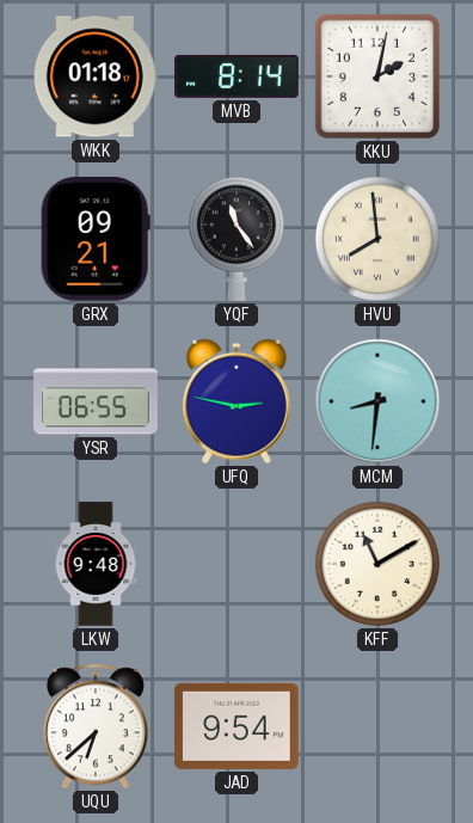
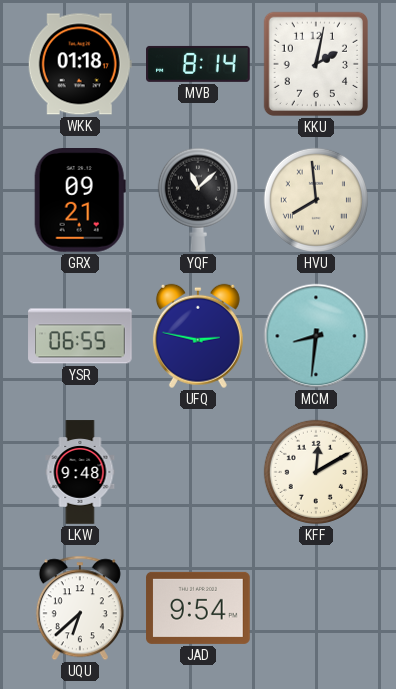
YQF: 11:24 -> 11:08
KFF: 11:10 -> 12:10
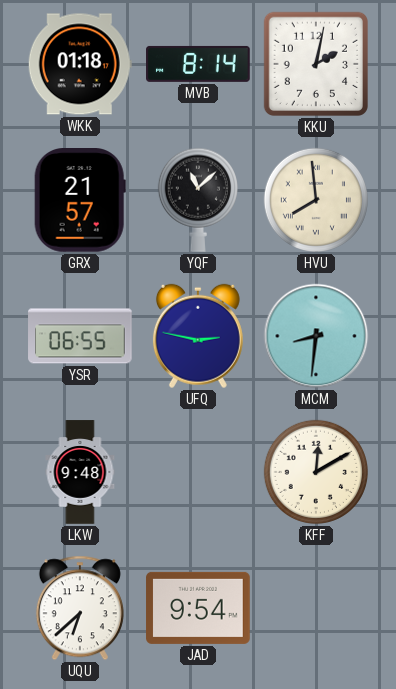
GRX: 09:21 -> 21:57
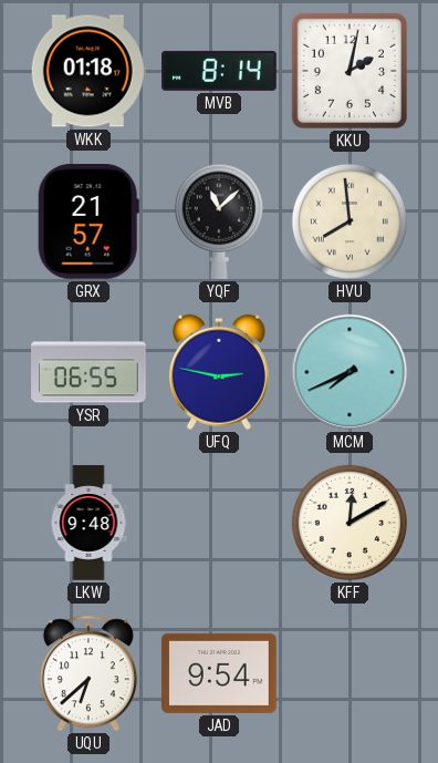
MCM: 8:31 -> 7:41
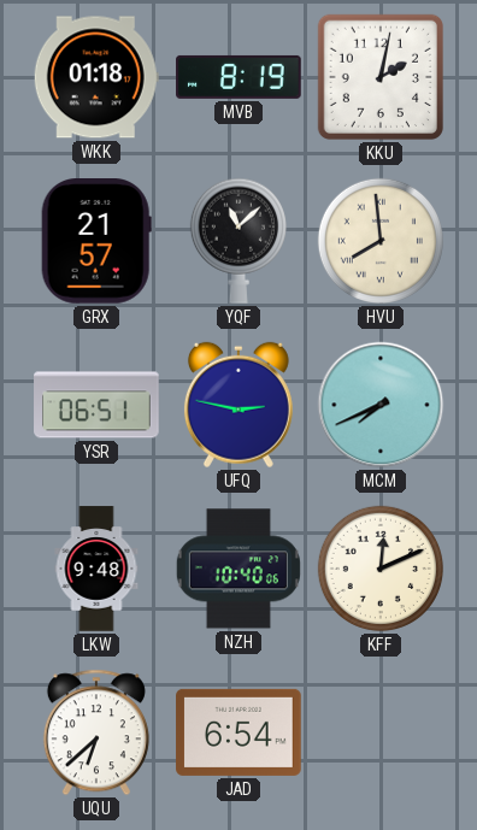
MVB: 8:14 -> 8:19
YSR: 06:55 -> 06:51
NZH: none -> 10:40
KFF: 12:10 -> 12:11
JAD: 9:54 -> 6:54
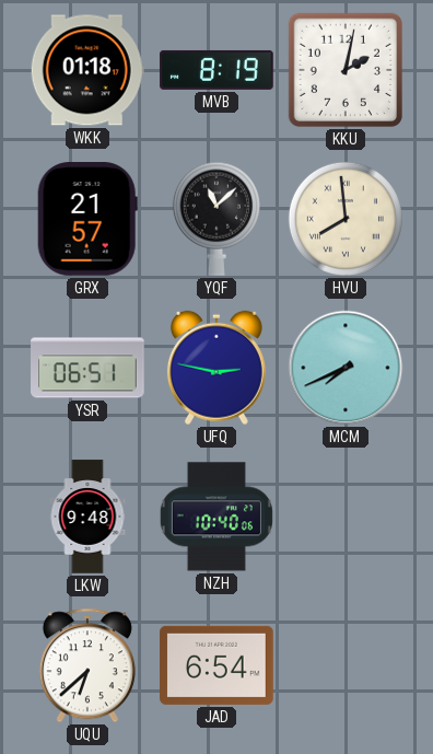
KFF: 12:11 -> none
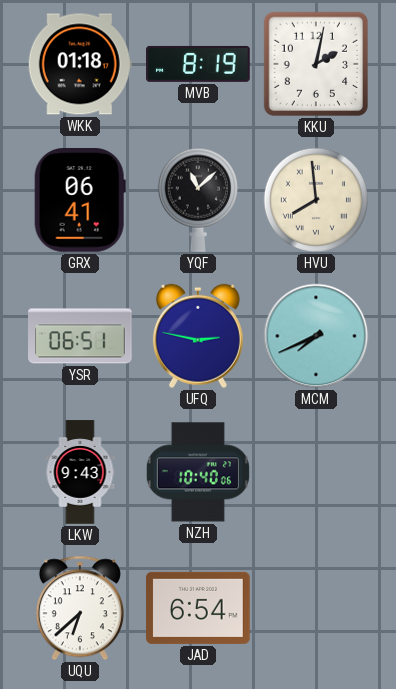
GRX: 21:57 -> 06:41
LKW: 9:48 -> 9:43
